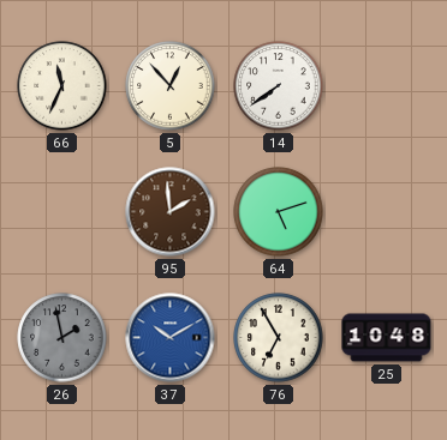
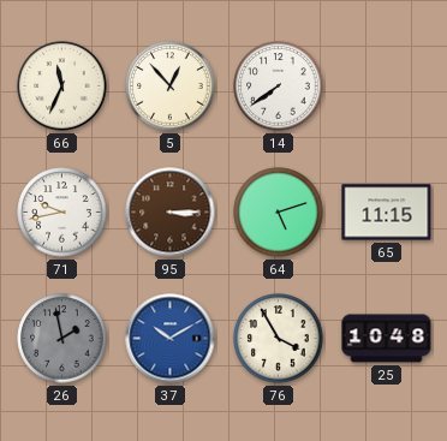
71: none -> 9:43
95: 1:59 -> 3:15
65: none -> 11:15
76: 6:55 -> 3:55
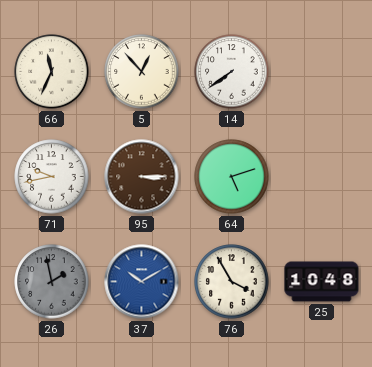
65: 11:15 -> none
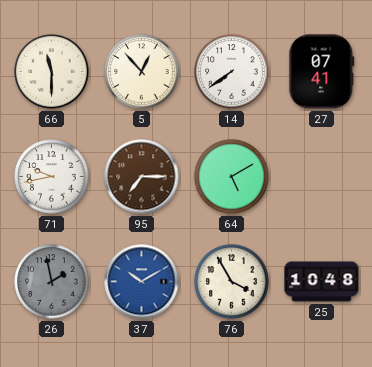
66: 11:34 -> 11:30
27: none -> 07:41
95: 3:15 -> 7:15
64: 5:12 -> 5:10
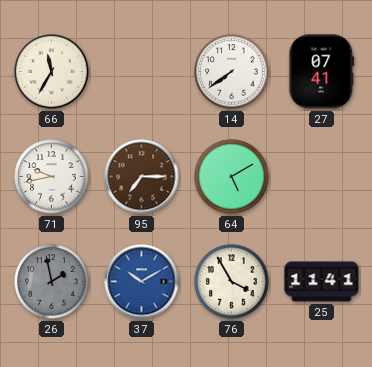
66: 11:30 -> 11:35
5: 12:53 -> none
25: 10:48 -> 11:41
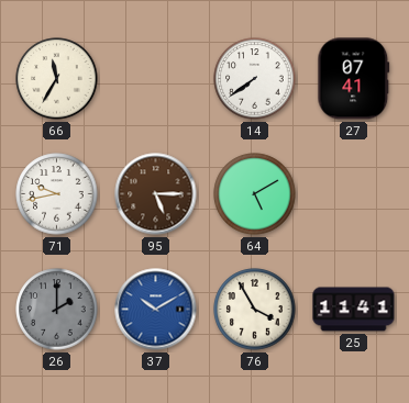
95: 7:15 -> 5:15
26: 1:58 -> 2:00
